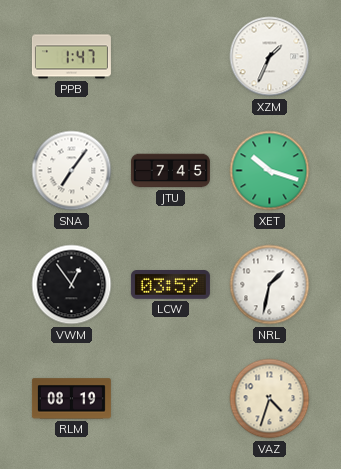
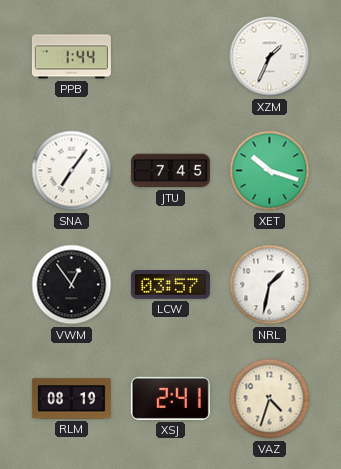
PPB: 1:47 -> 1:44
XSJ: none -> 2:41
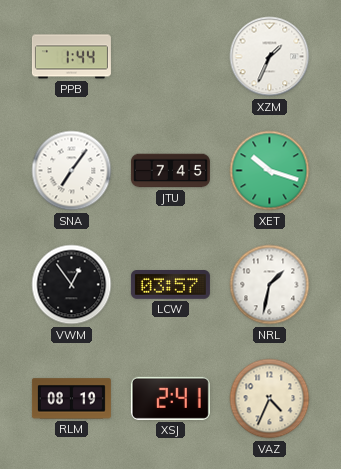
VAZ: 4:33 -> 4:34
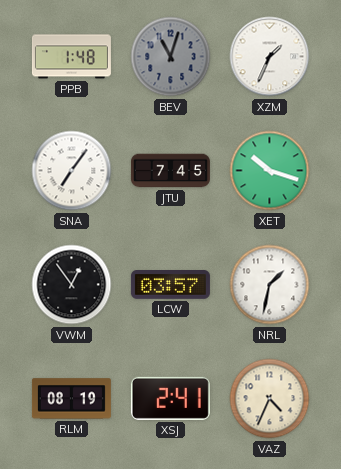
PPB: 1:44 -> 1:48
BEV: none -> 11:03
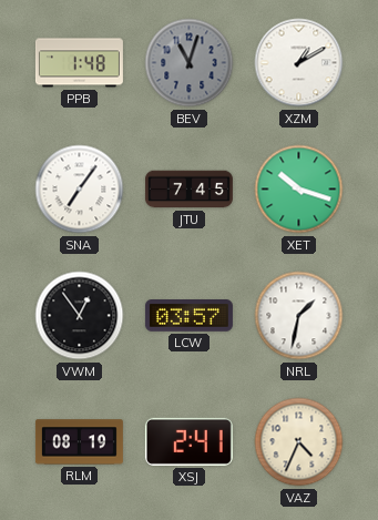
XZM: 1:34 -> 1:10
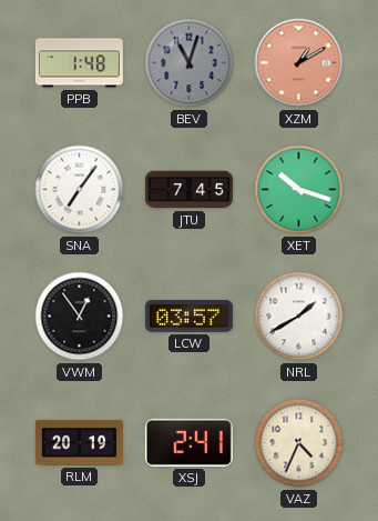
XZM dial: white -> salmon
NRL: 1:32 -> 1:40
RLM: 08:19 -> 20:19
